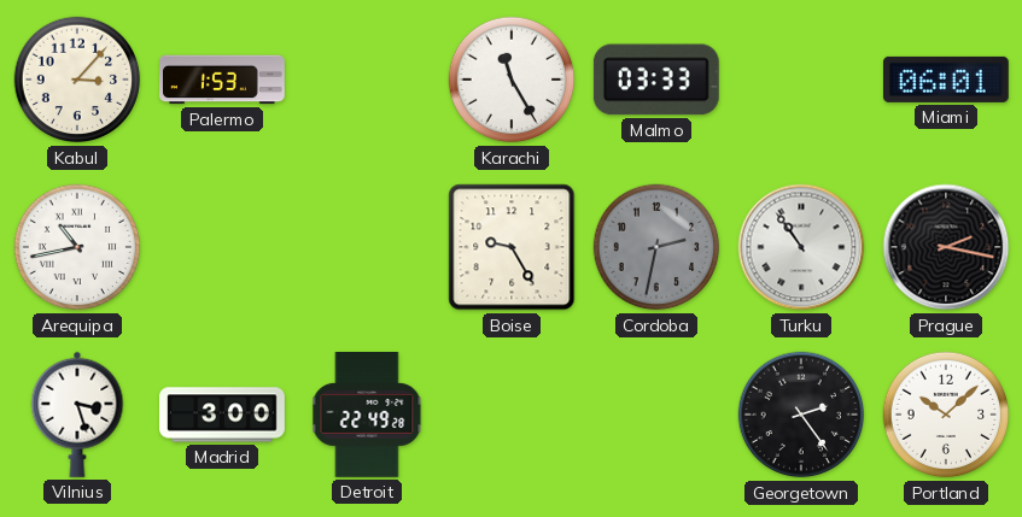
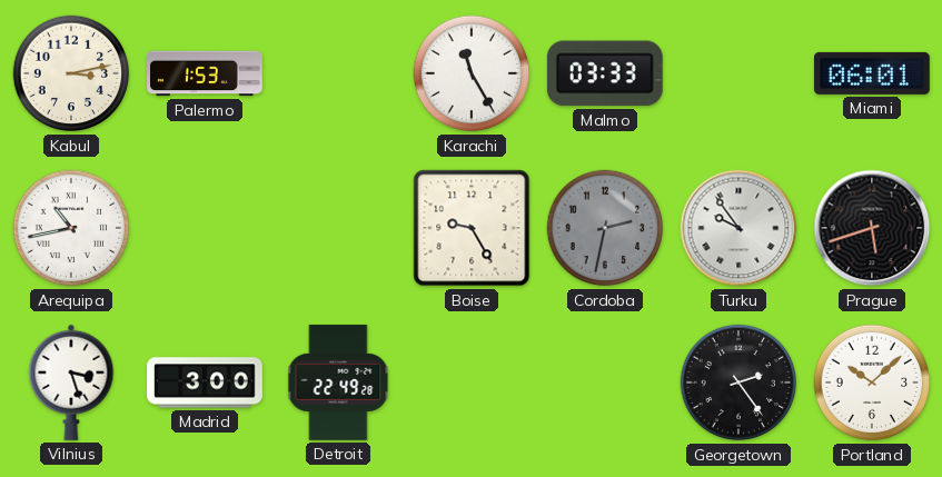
Kabul: 3:07 -> 3:13
Turku: 10:54 -> 9:54
Prague: 2:17 -> 5:42
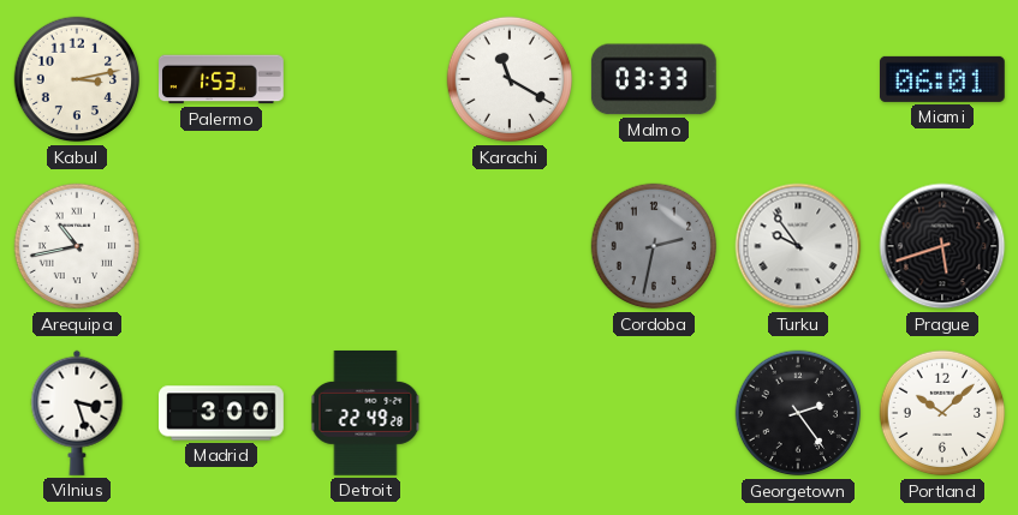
Karachi: 11:25 -> 11:20
Boise: 9:25 -> none
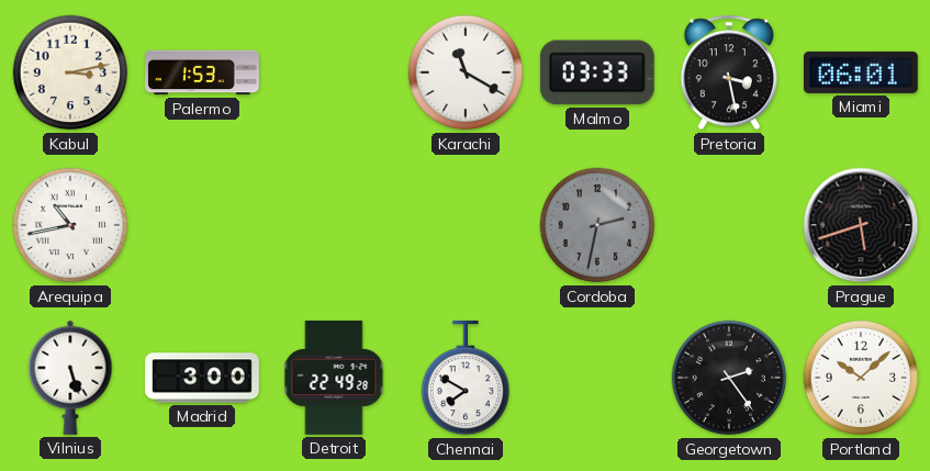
Pretoria: none -> 3:28
Turku: 9:54 -> none
Vilnius: 3:27 -> 5:27
Chennai: none -> 7:50
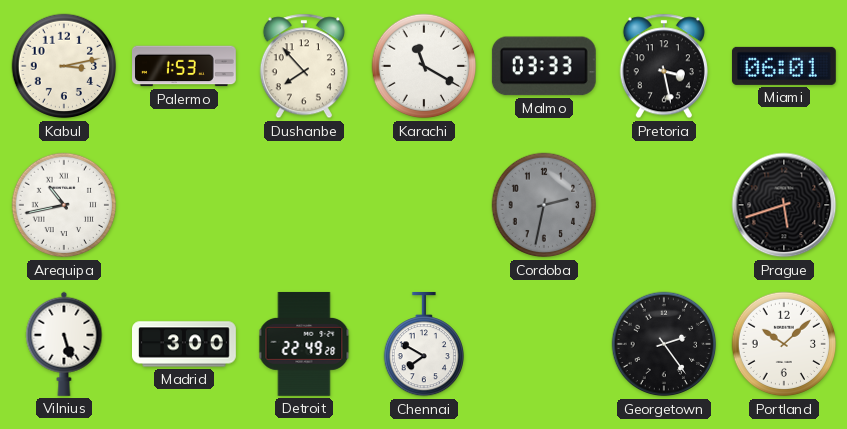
Dushanbe: none -> 7:53
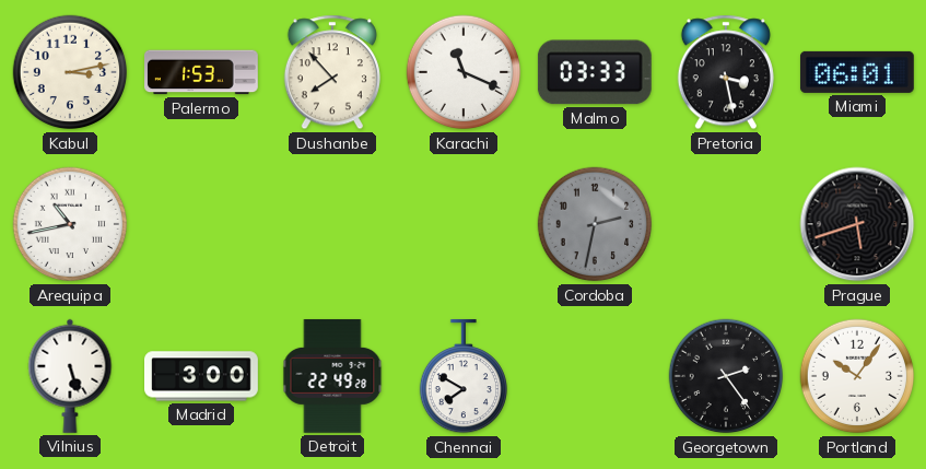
Karachi: 11:20 -> 11:19
Portland: 10:08 -> 10:06
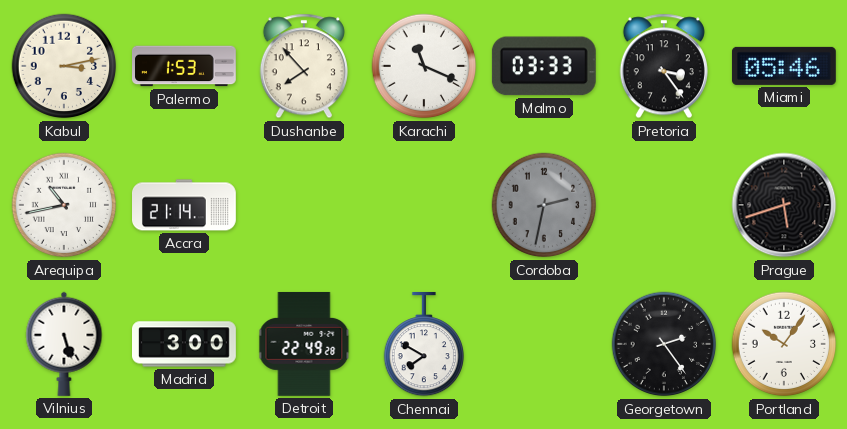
Pretoria: 3:28 -> 3:24
Miami: 06:01 -> 05:46
Accra: none -> 21:14
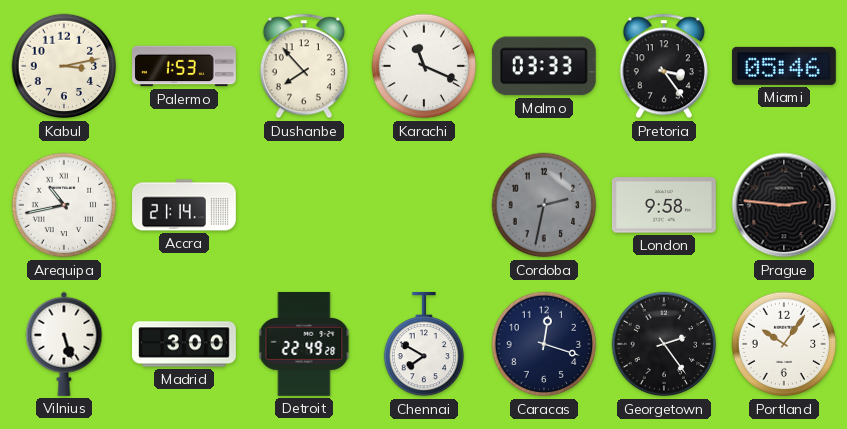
London: none -> 9:58
Prague: 5:42 -> 2:46
Caracas: none -> 12:18
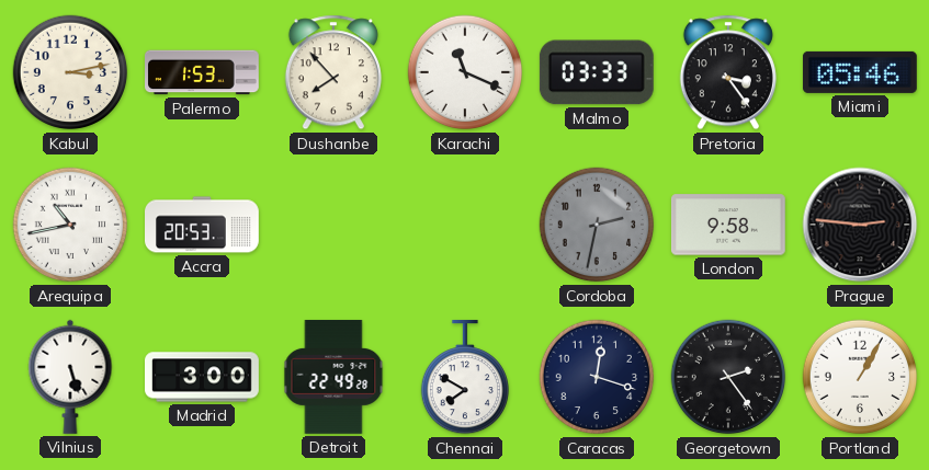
Accra: 21:14 -> 20:53
Portland: 10:06 -> 1:05
